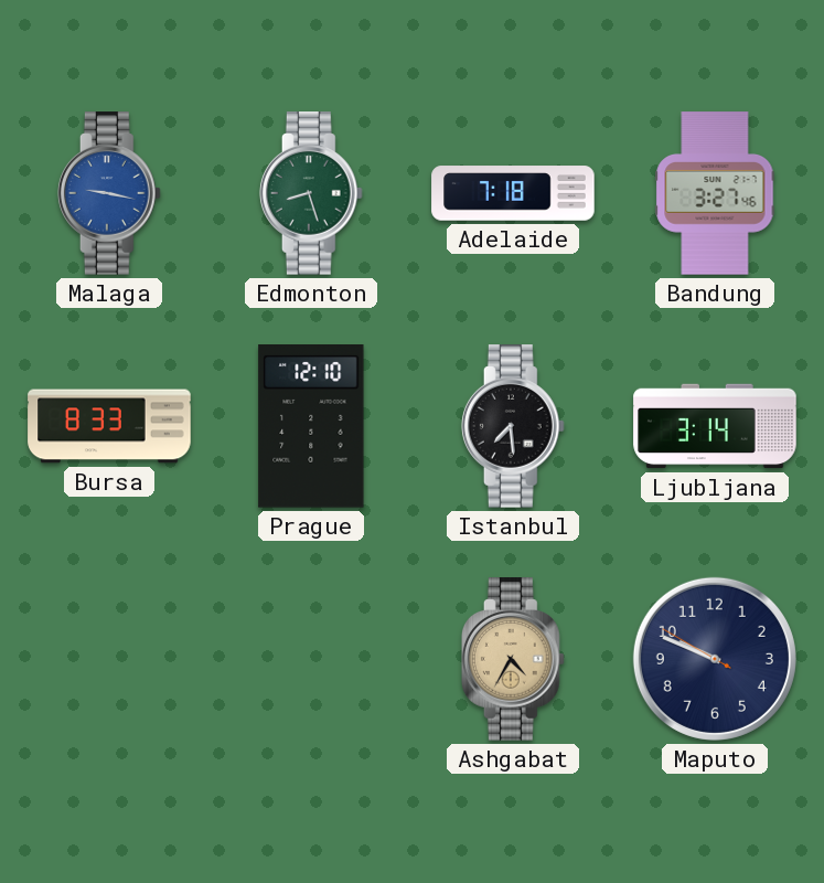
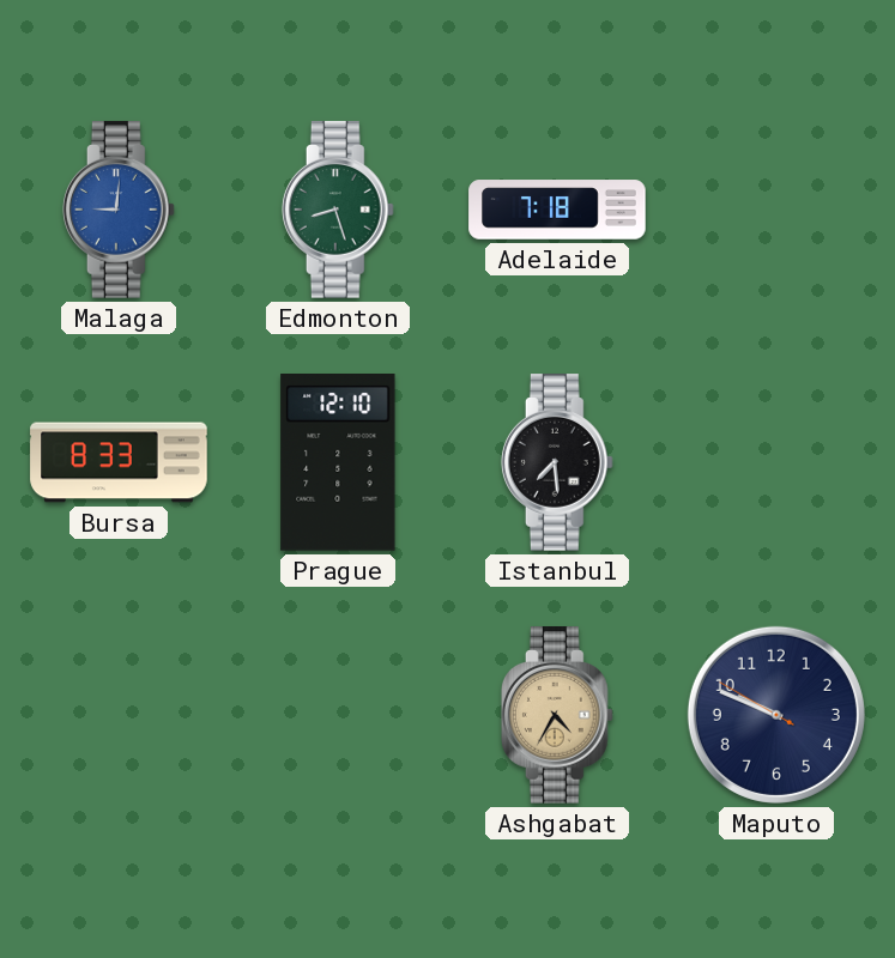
Malaga: 9:17 -> 9:01
Bandung: 3:27 -> none
Ljubljana: 3:14 -> none
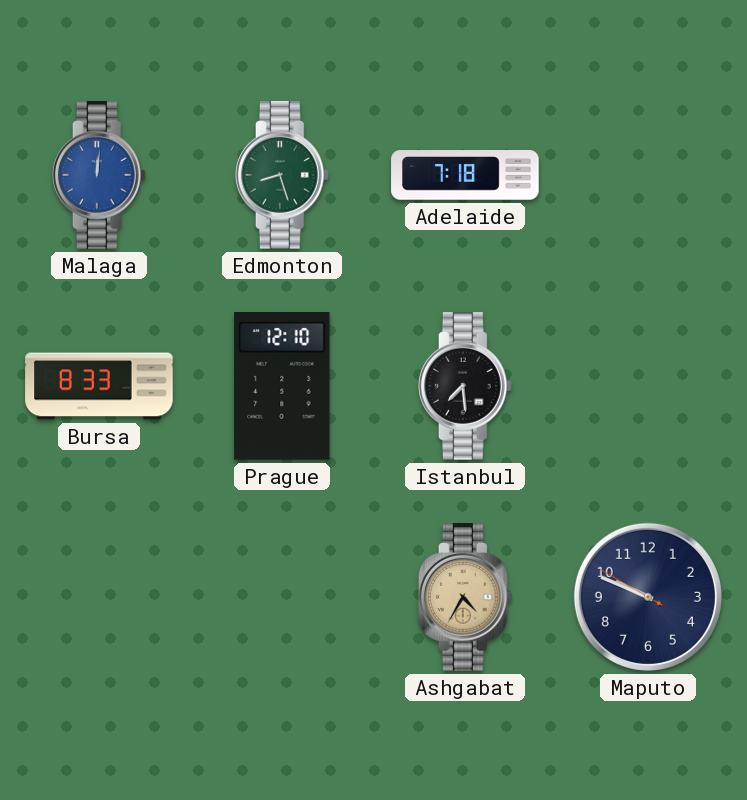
Malaga: 9:01 -> 12:01
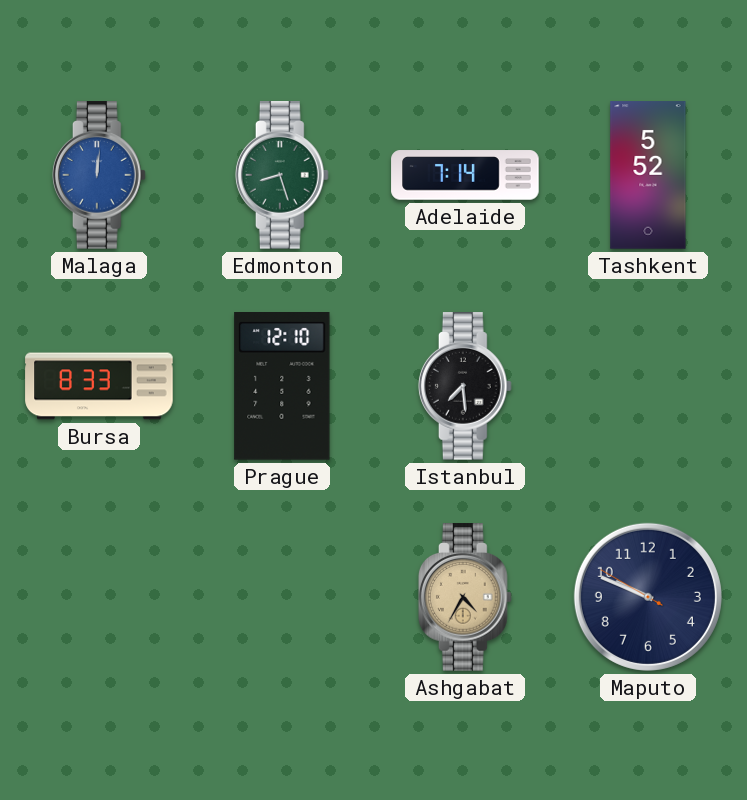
Adelaide: 7:18 -> 7:14
Tashkent: none -> 5:52
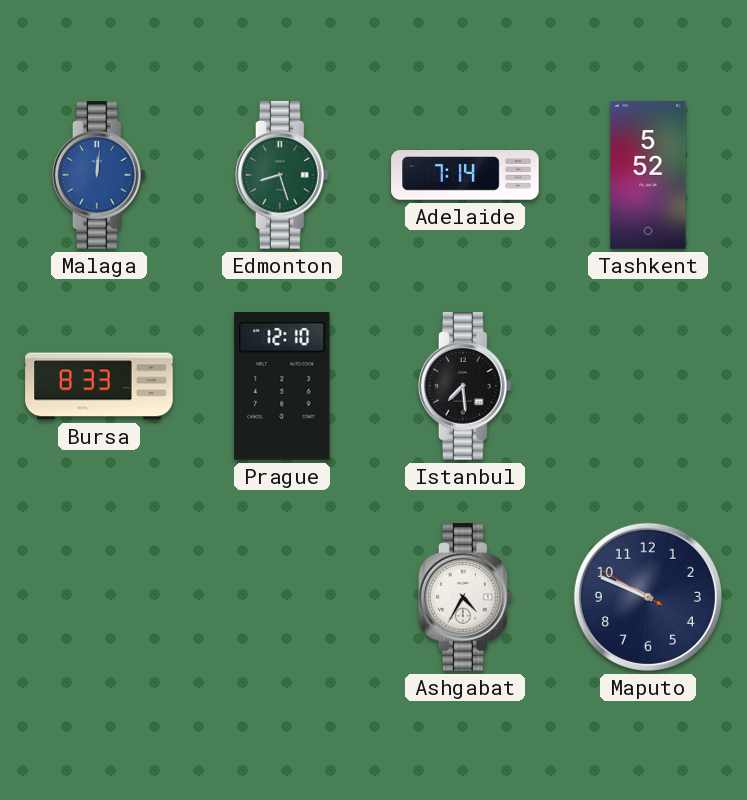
Ashgabat dial: champagne -> white
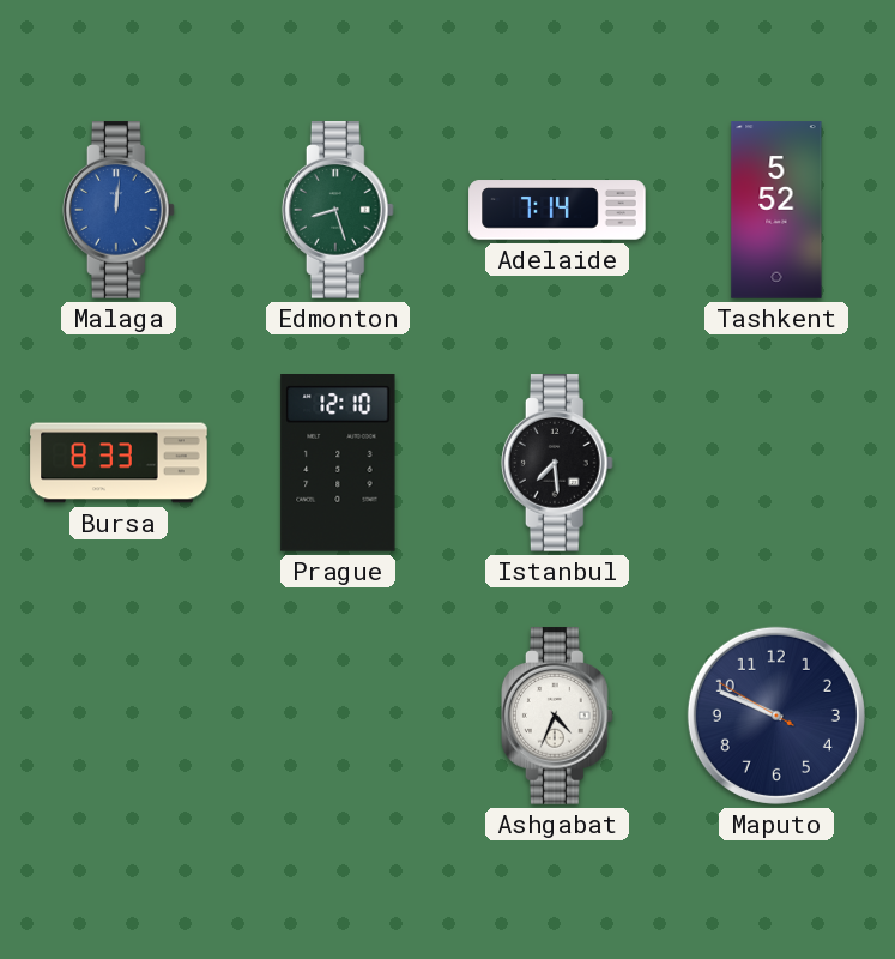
Ashgabat: 4:35 -> 4:34
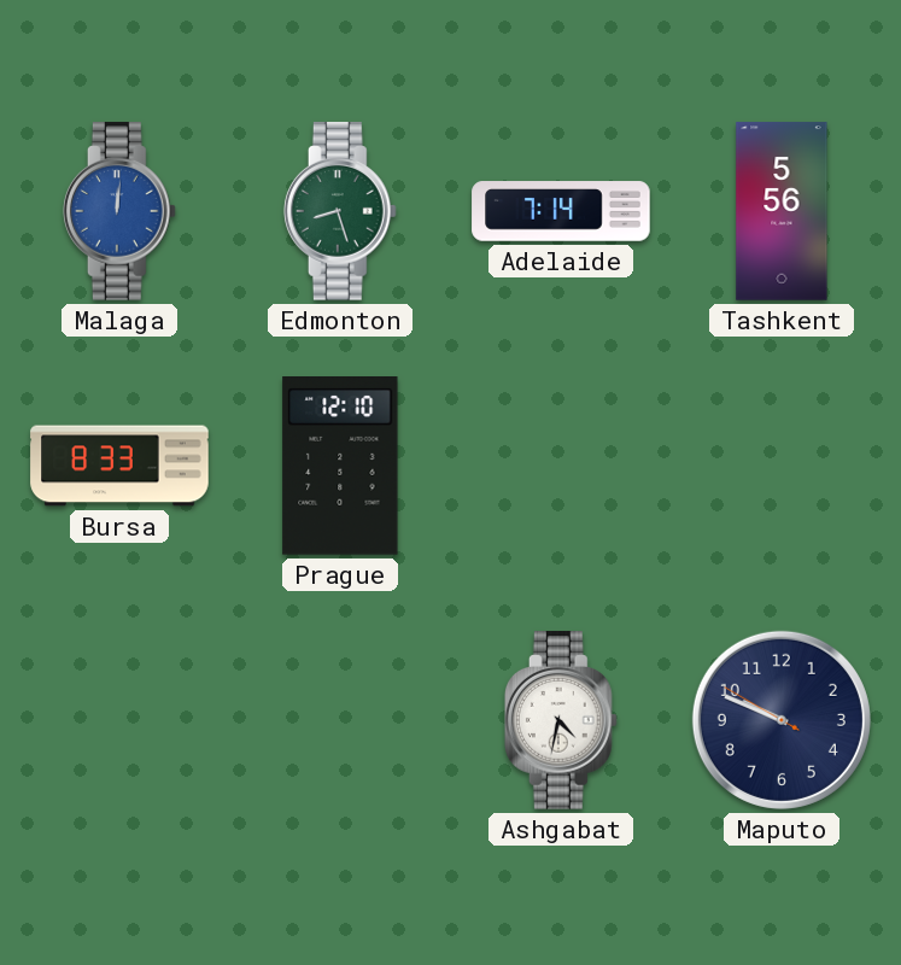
Tashkent: 5:52 -> 5:56
Istanbul: 7:29 -> none
Ashgabat: 4:34 -> 4:32
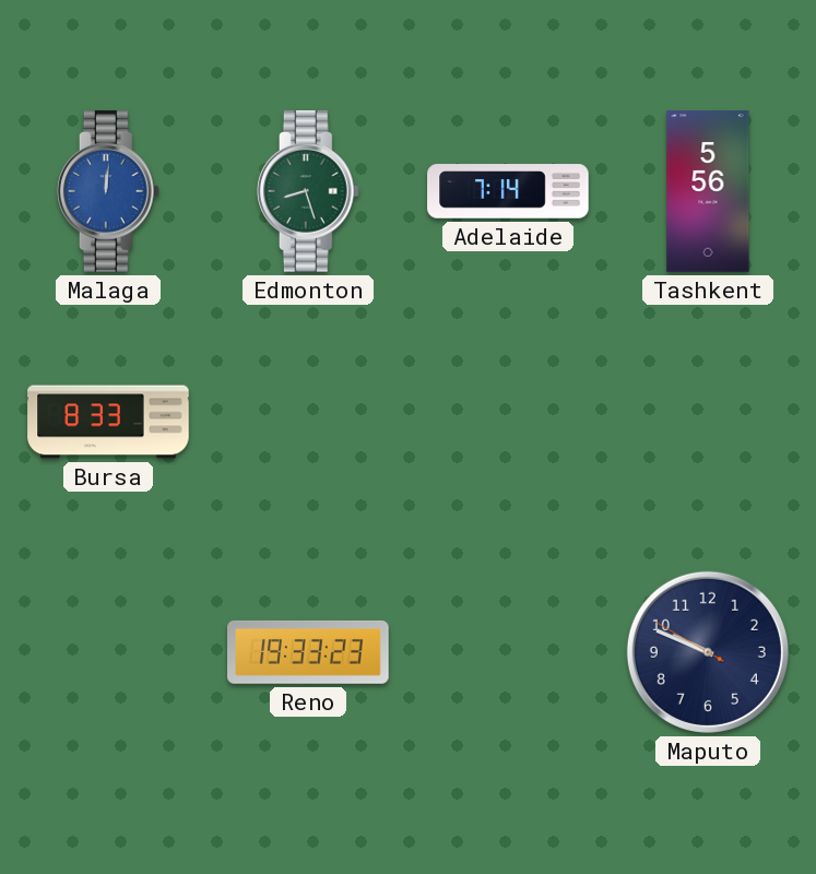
Prague: 12:10 -> none
Reno: none -> 19:33
Ashgabat: 4:32 -> none
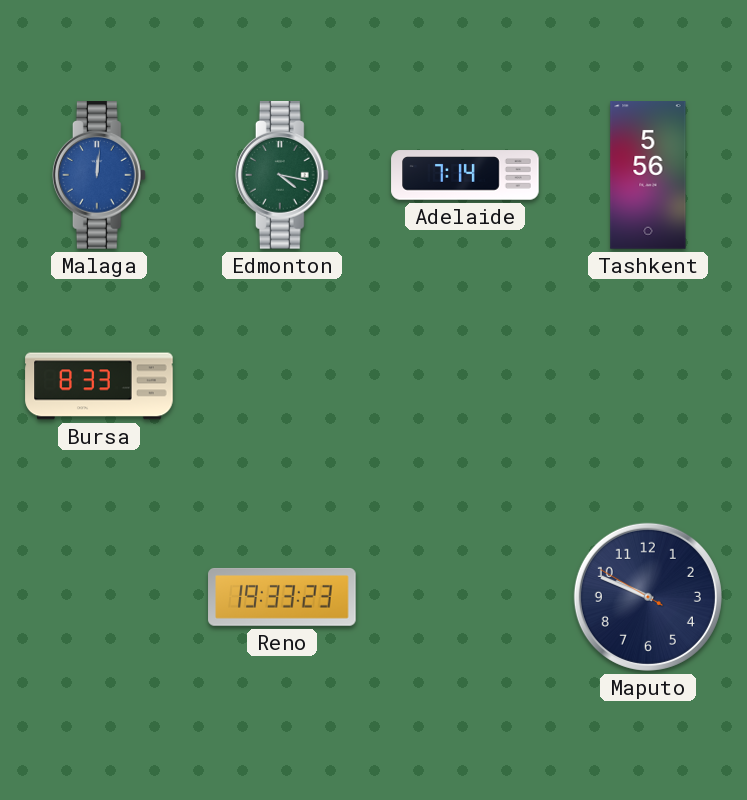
Edmonton: 8:27 -> 4:17
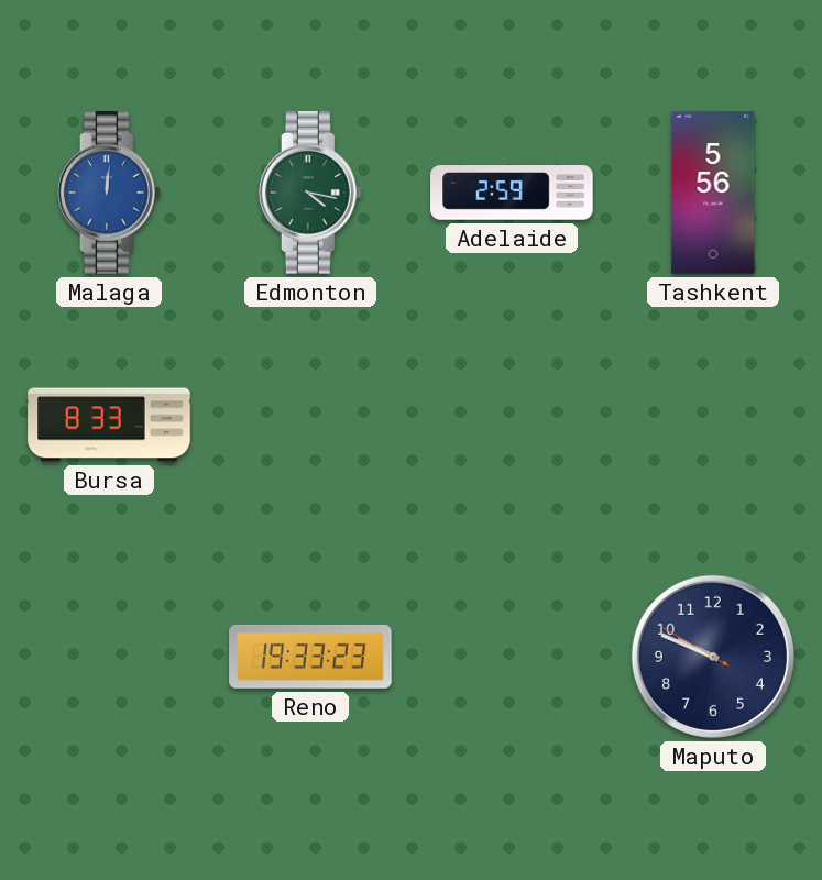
Adelaide: 7:14 -> 2:59
